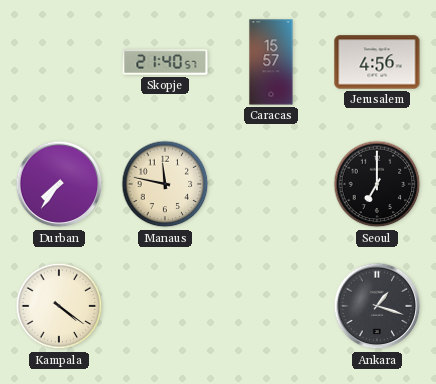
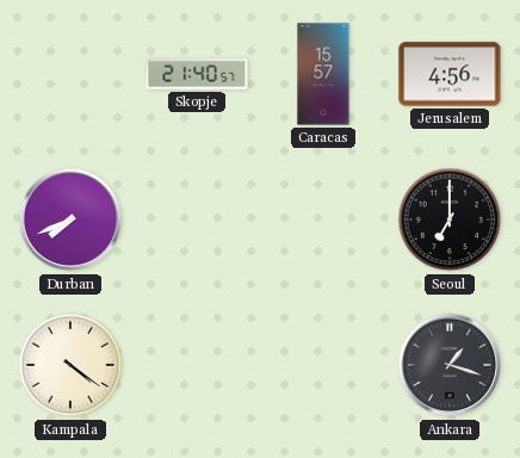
Durban: 7:36 -> 7:41
Manaus: 11:47 -> none
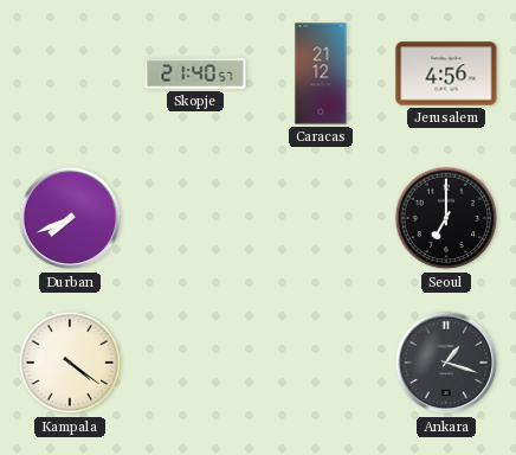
Caracas: 15:57 -> 21:12
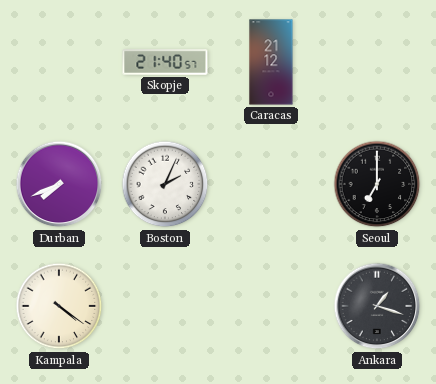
Jerusalem: 4:56 -> none
Boston: none -> 2:04
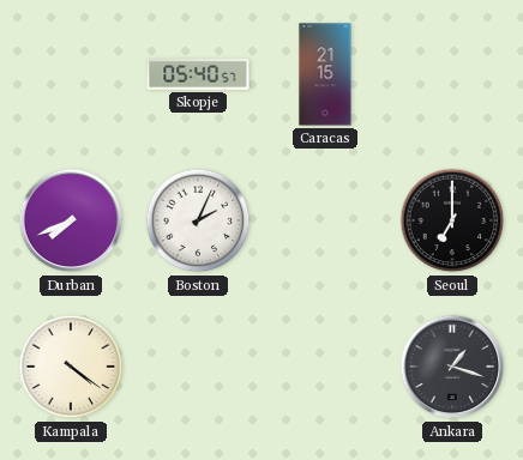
Skopje: 21:40 -> 05:40
Caracas: 21:12 -> 21:15
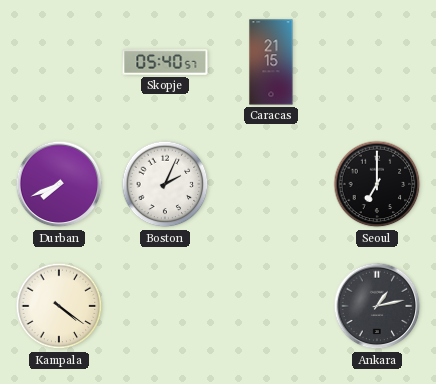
Ankara: 1:18 -> 1:13
